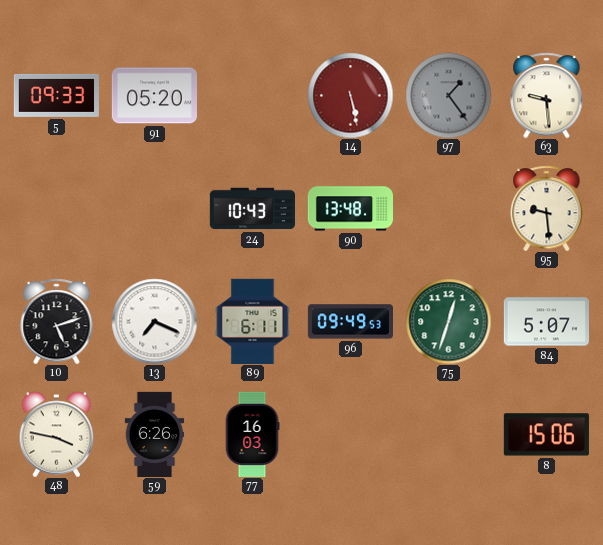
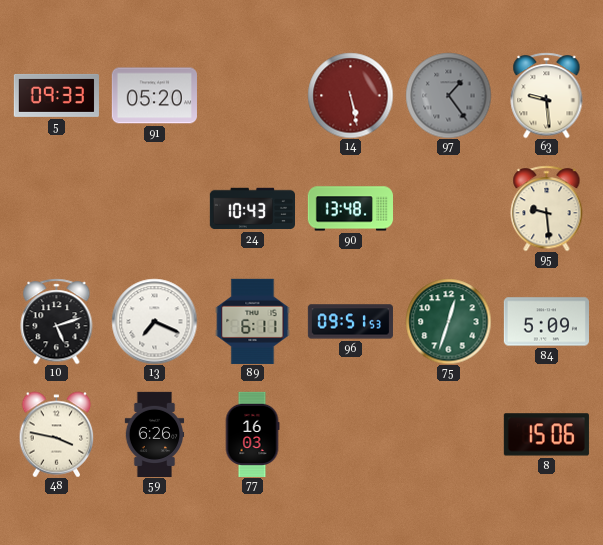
96: 09:49 -> 09:51
84: 5:07 -> 5:09
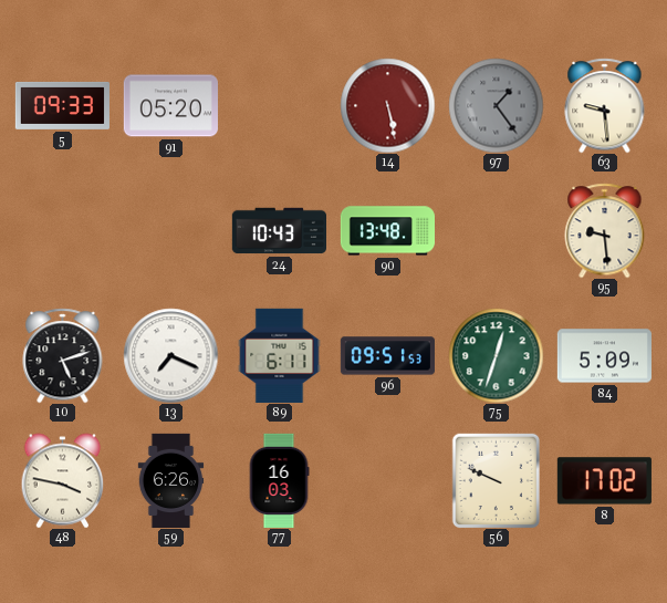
56: none -> 9:49
8: 15:06 -> 17:02
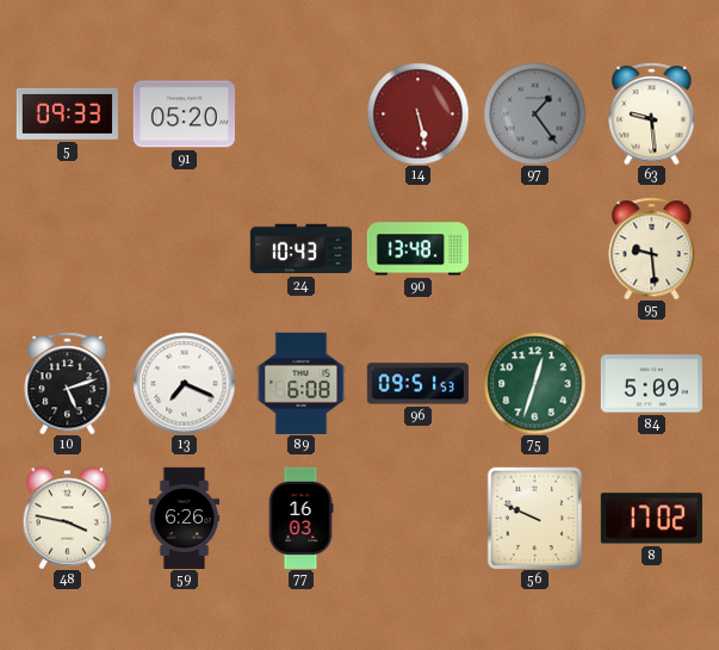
89: 6:11 -> 6:08
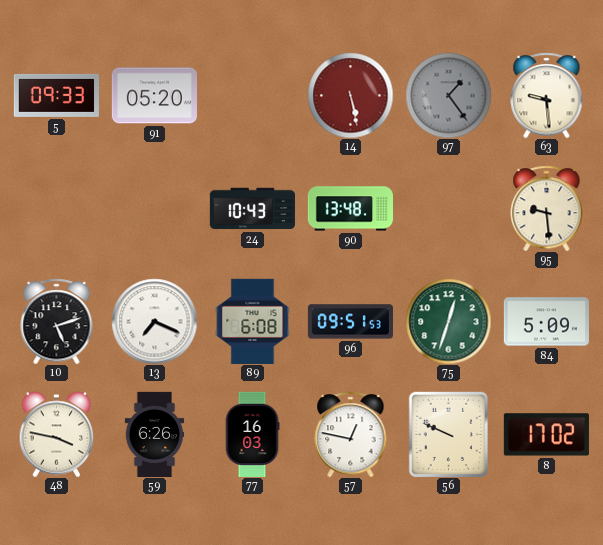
57: none -> 12:47
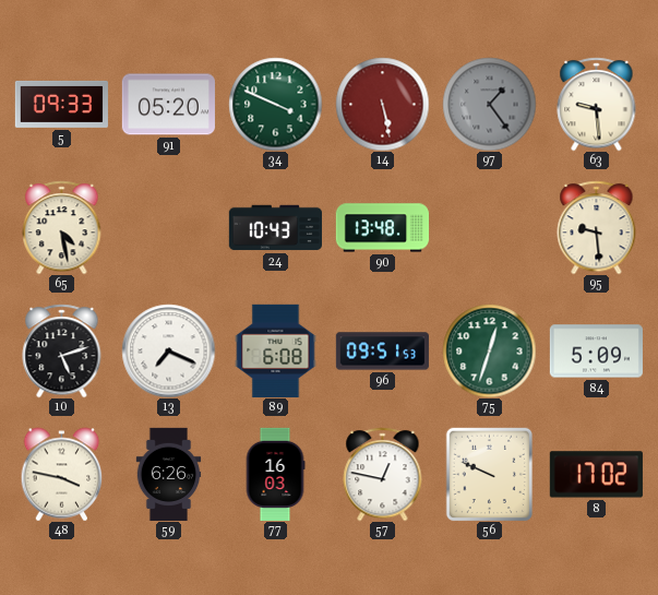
34: none -> 3:49
65: none -> 4:28
